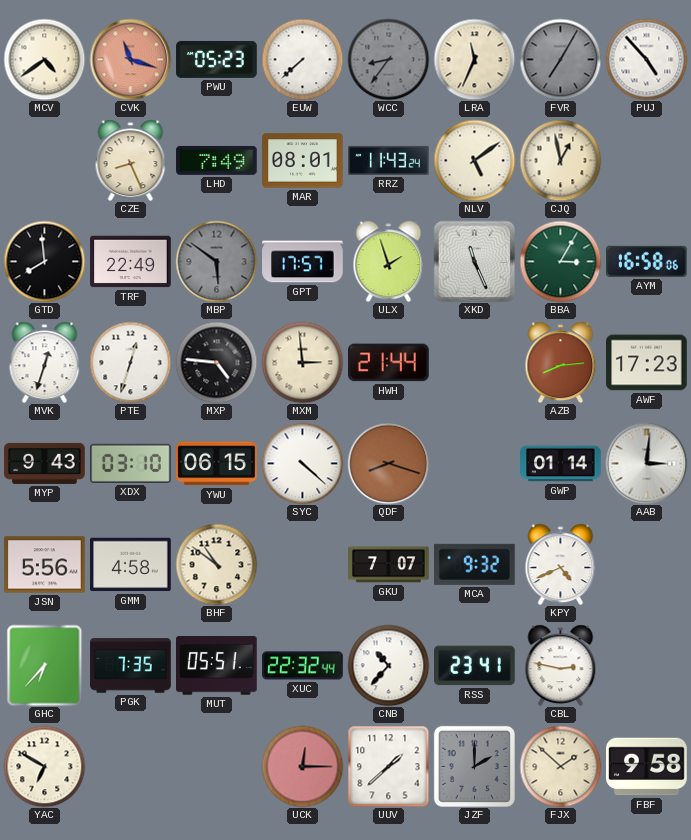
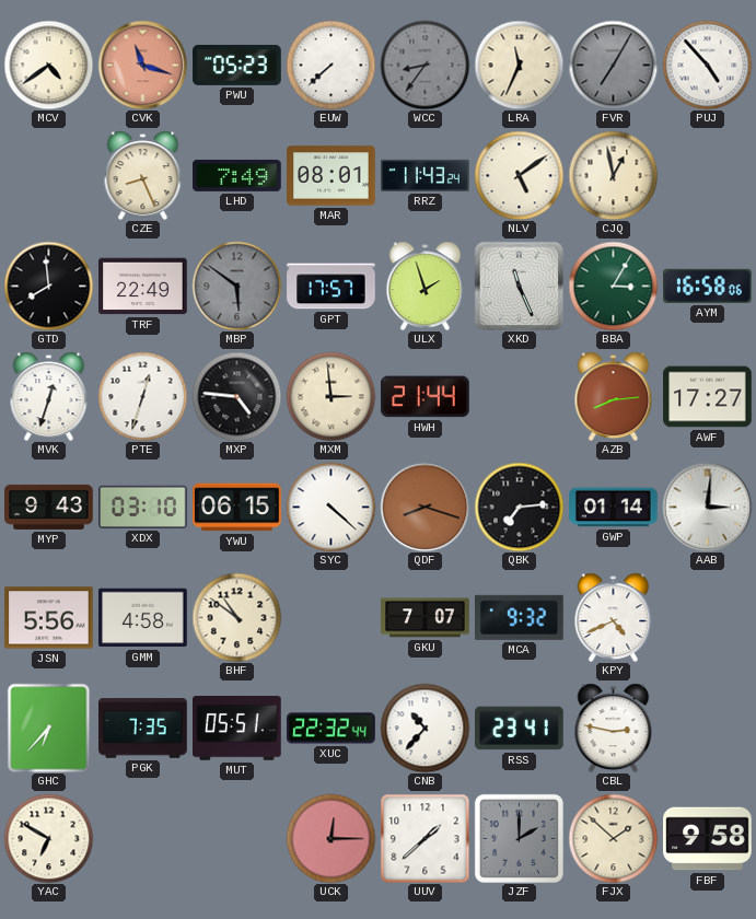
AWF: 17:23 -> 17:27
QBK: none -> 7:14
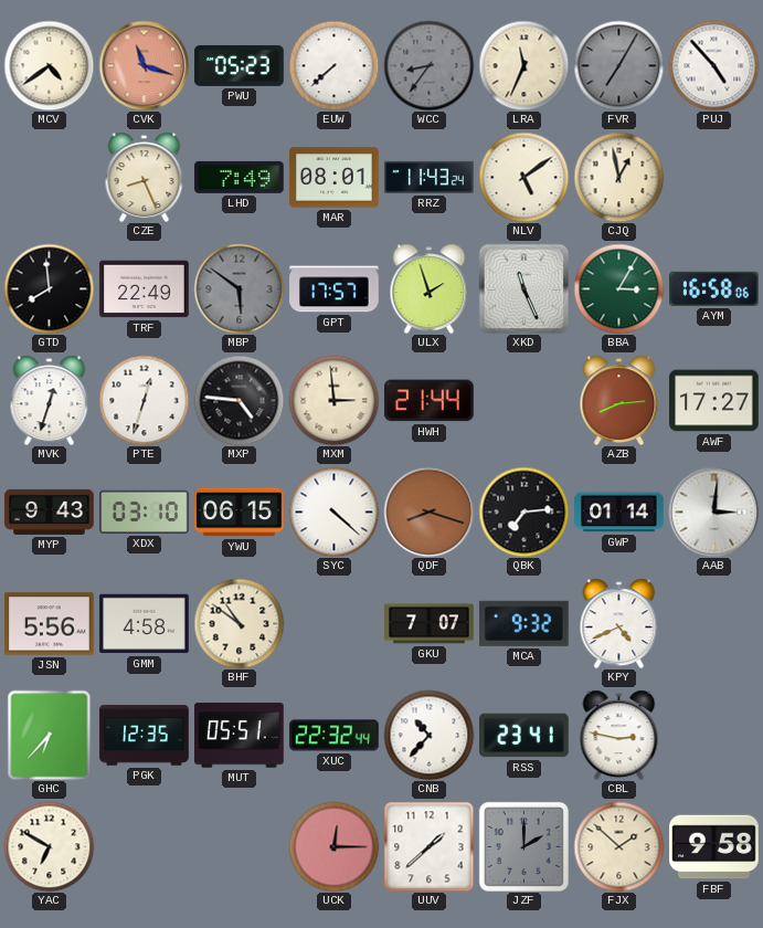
PGK: 7:35 -> 12:35
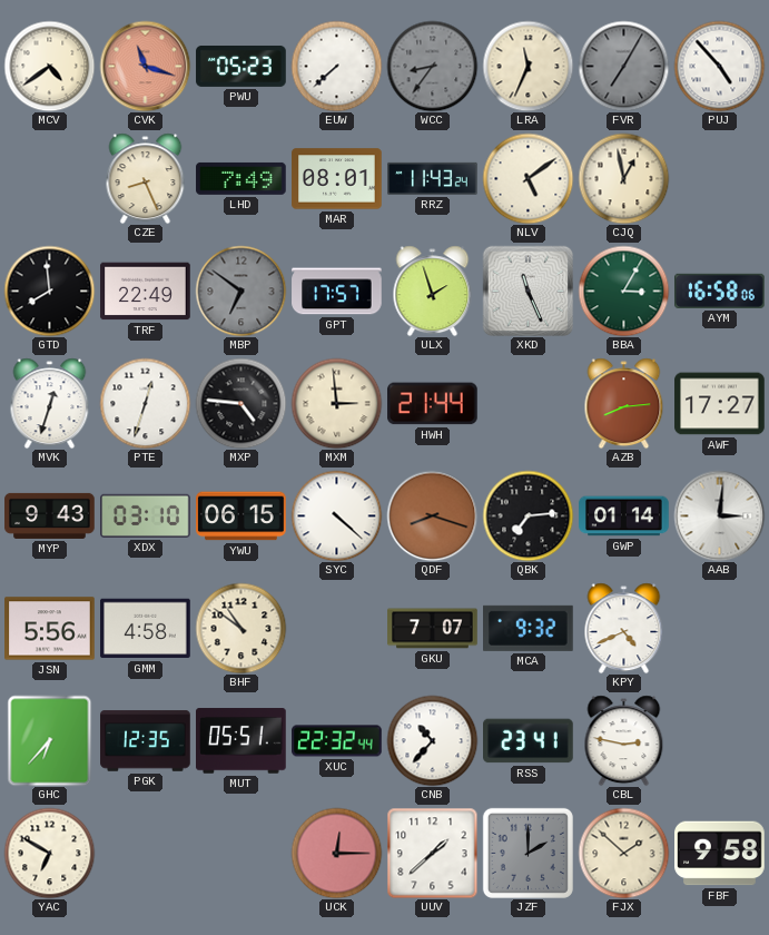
MBP: 5:51 -> 6:51
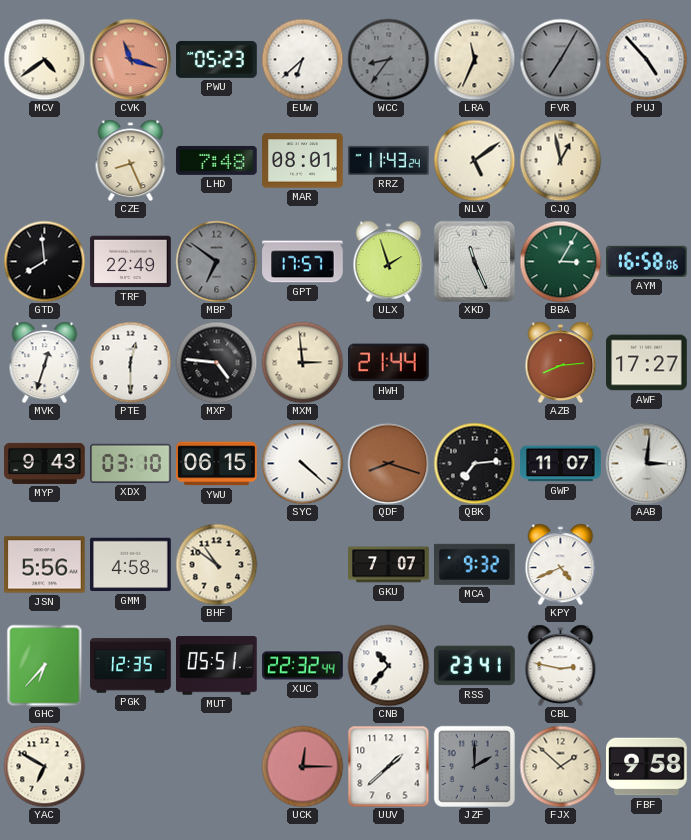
EUW: 7:38 -> 6:38
LHD: 7:49 -> 7:48
PTE: 12:33 -> 12:30
GWP: 01:14 -> 11:07
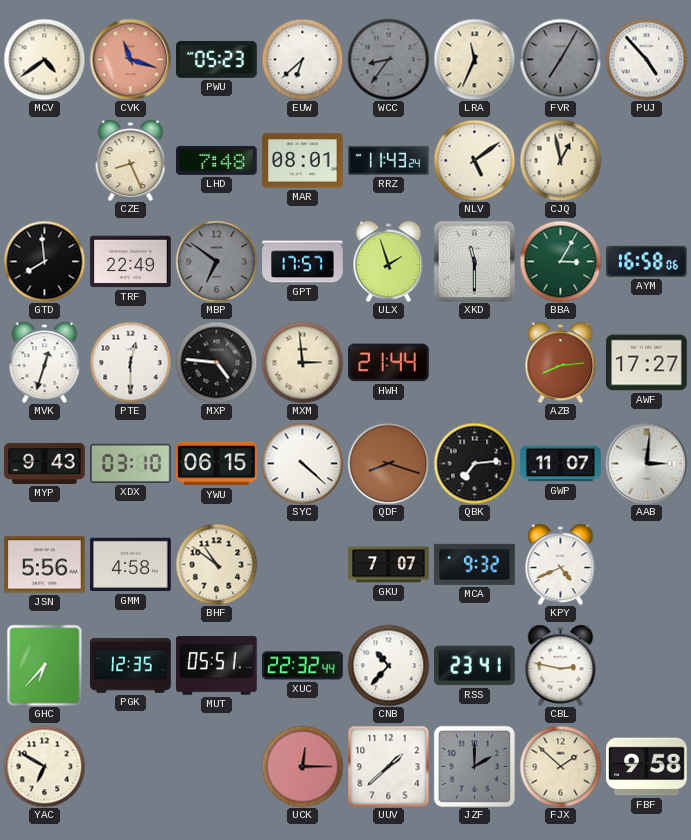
XKD: 11:26 -> 11:30
